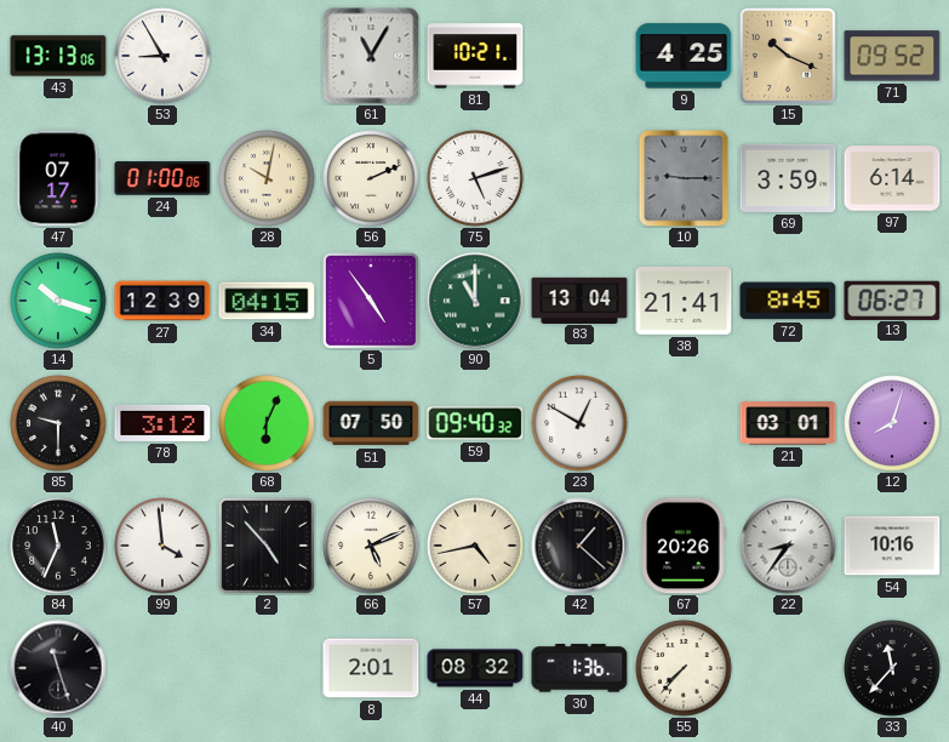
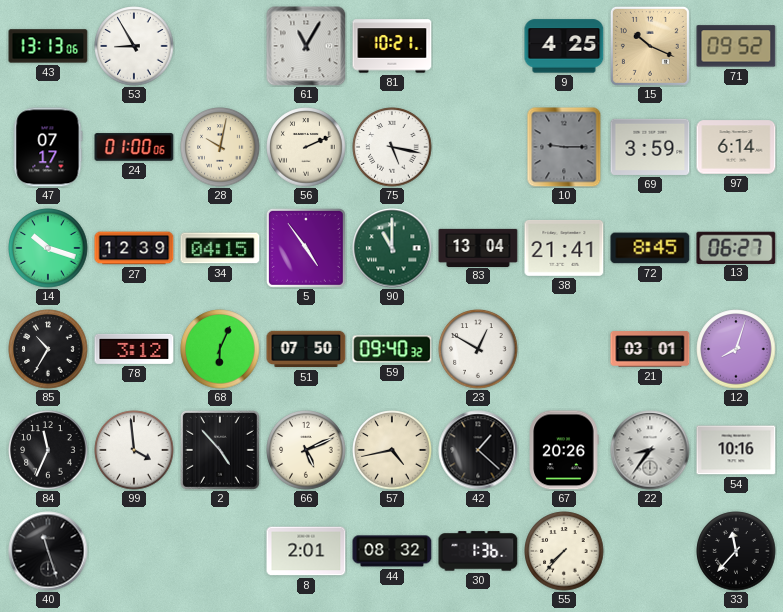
75: 5:12 -> 5:17
85: 9:30 -> 10:35
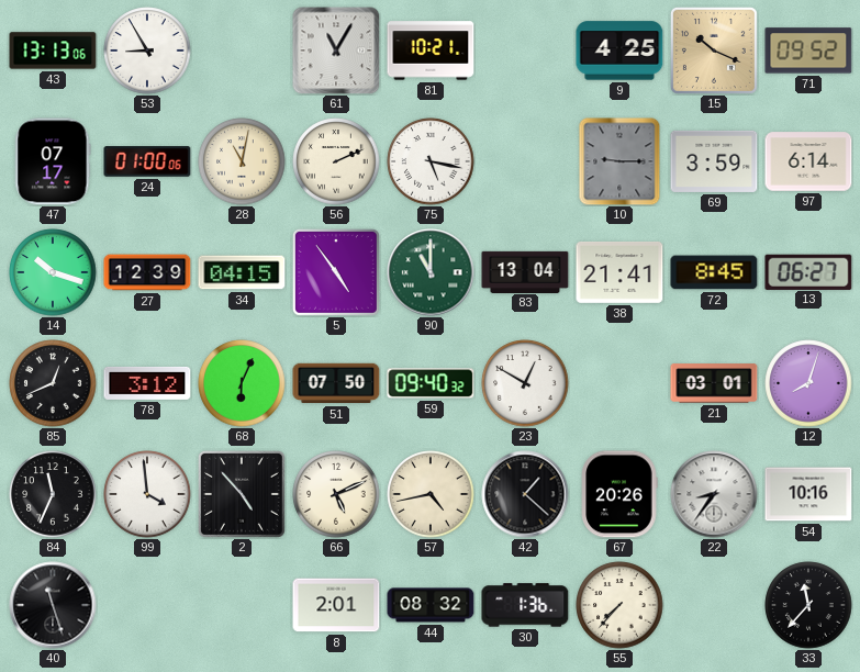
28: 10:02 -> 11:02
85: 10:35 -> 12:41
